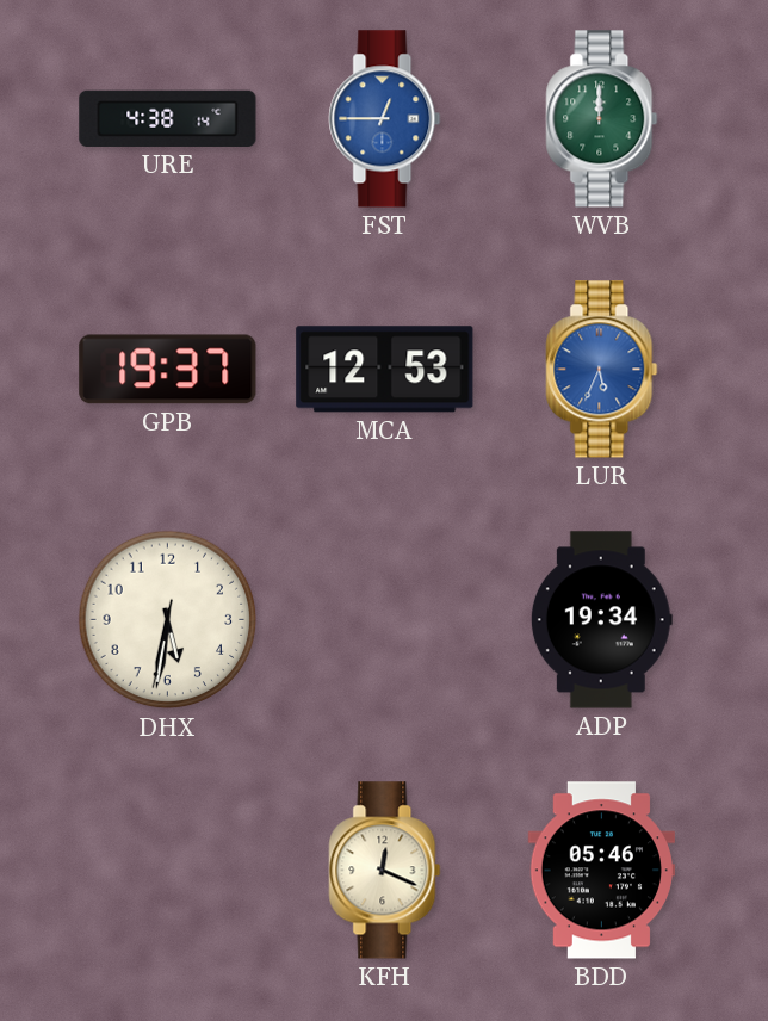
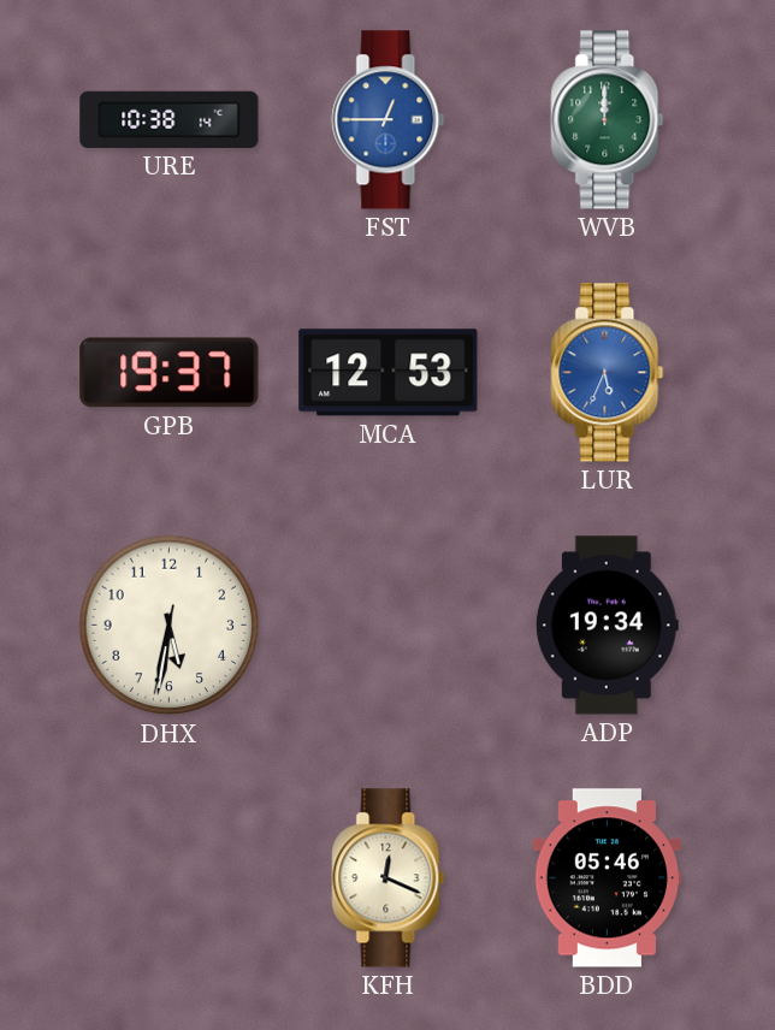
URE: 4:38 -> 10:38
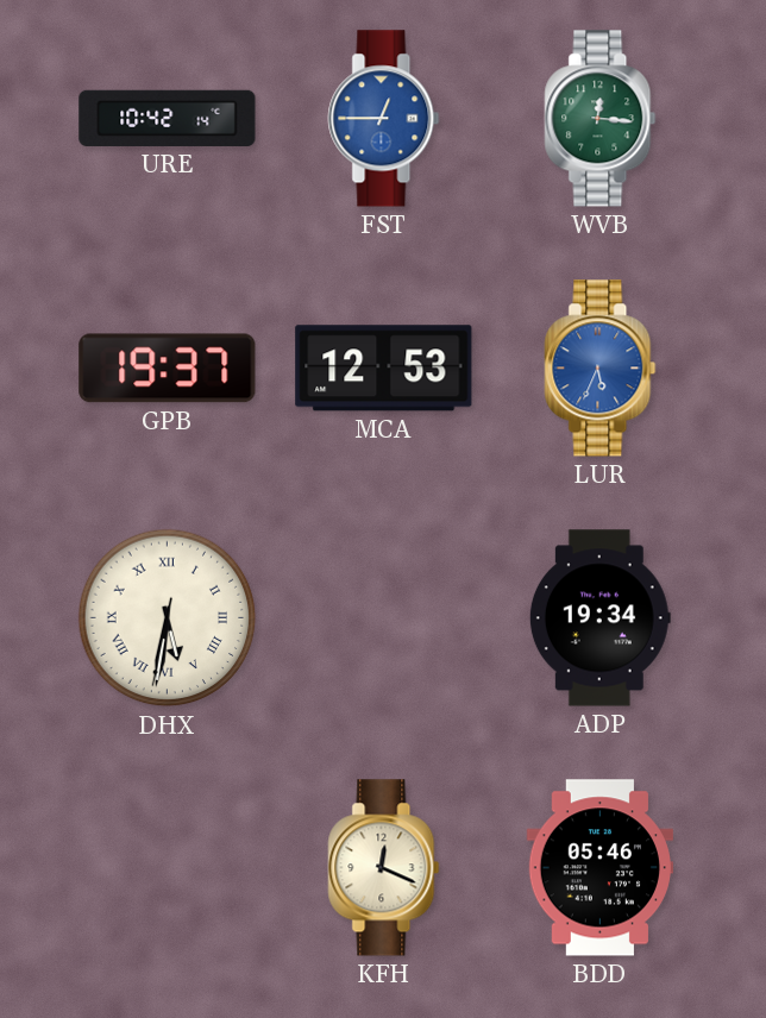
URE: 10:38 -> 10:42
WVB: 12:00 -> 12:16
DHX numerals: Arabic -> Roman
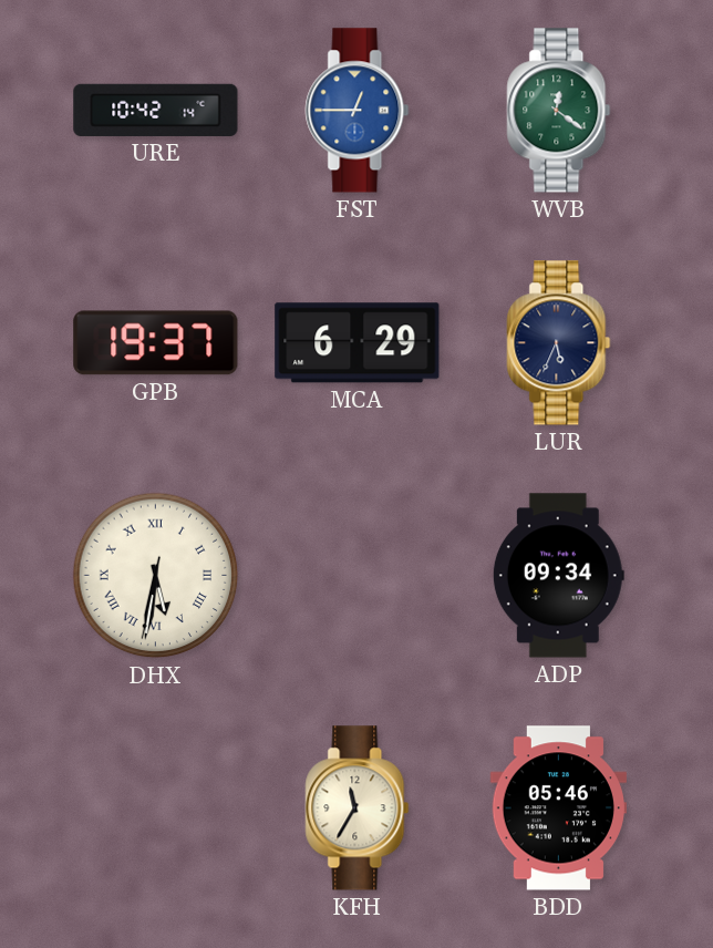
WVB: 12:16 -> 12:21
MCA: 12:53 -> 6:29
LUR dial: blue -> navy
ADP: 19:34 -> 09:34
KFH: 12:19 -> 11:35
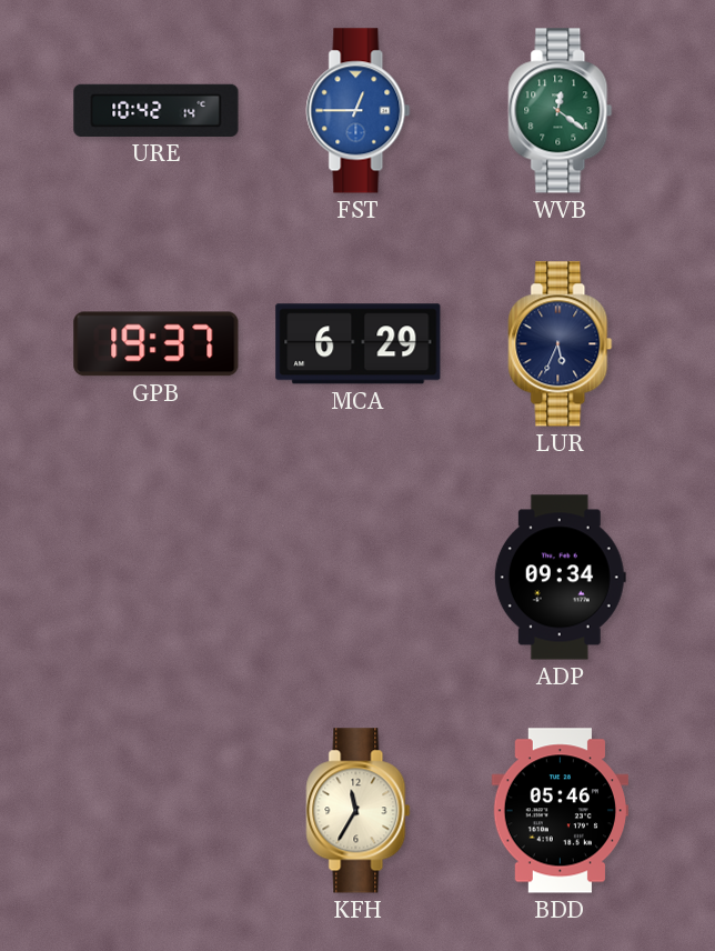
DHX: 5:31 -> none
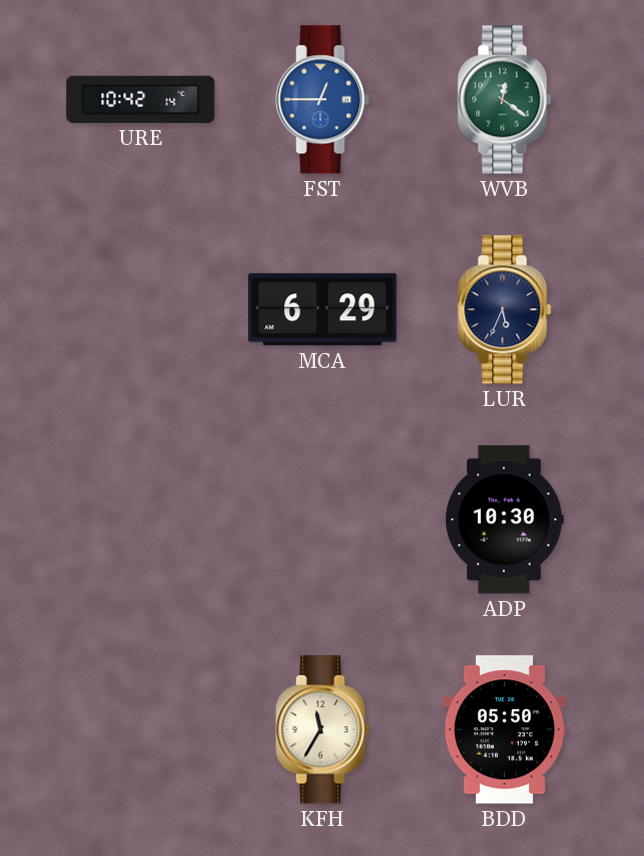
GPB: 19:37 -> none
ADP: 09:34 -> 10:30
BDD: 05:46 -> 05:50
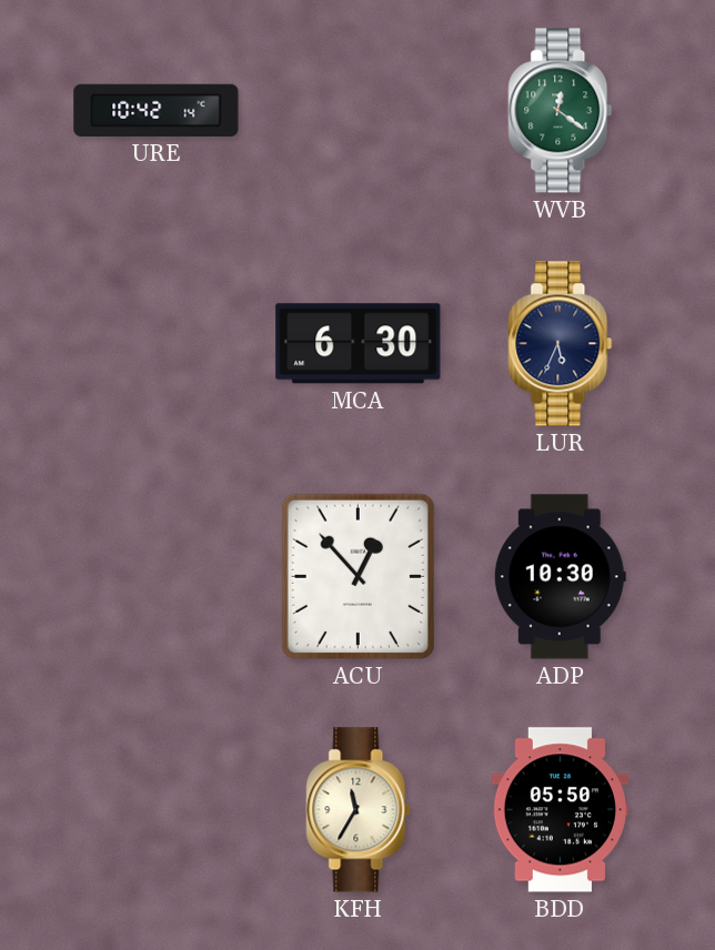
FST: 12:45 -> none
MCA: 6:29 -> 6:30
ACU: none -> 12:53
